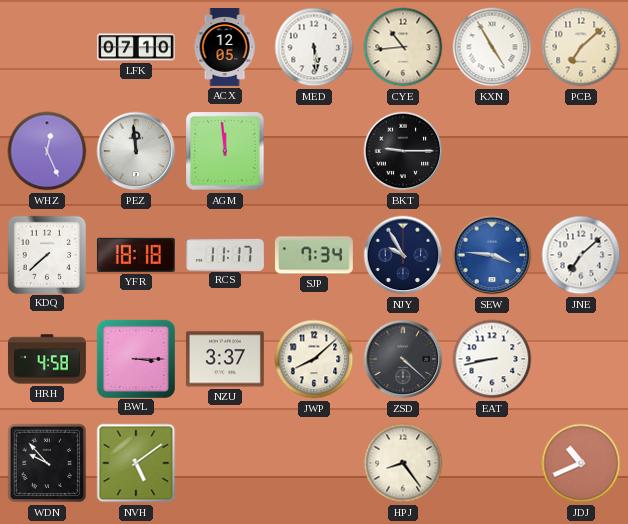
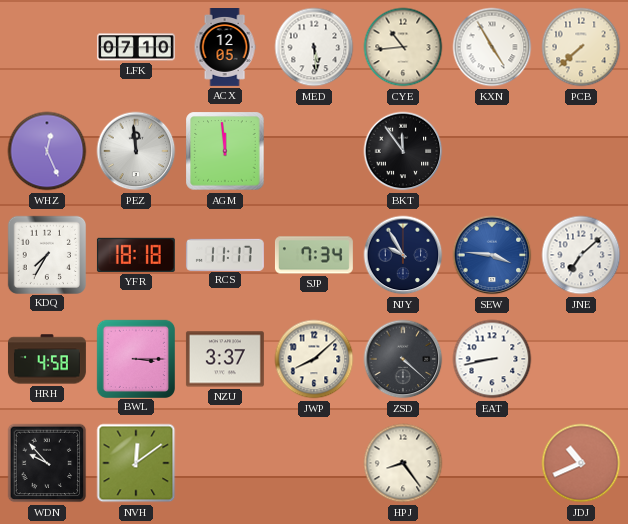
PCB: 7:08 -> 7:38
BKT: 9:15 -> 11:54
KDQ: 7:38 -> 7:35
NVH: 5:09 -> 12:09
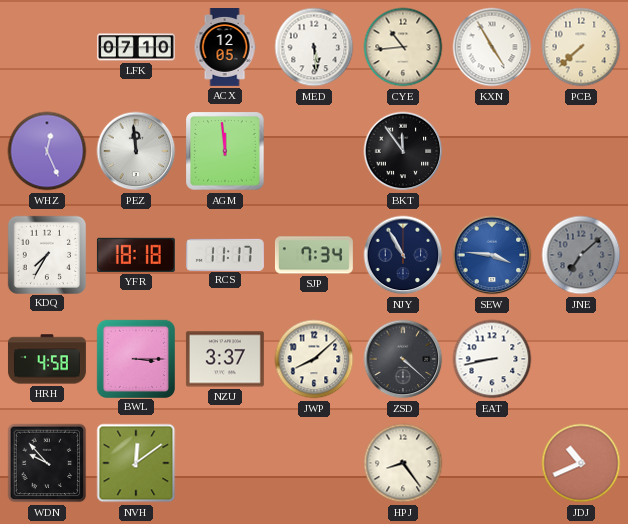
NJY: 9:55 -> 10:55
JNE dial: white -> grey
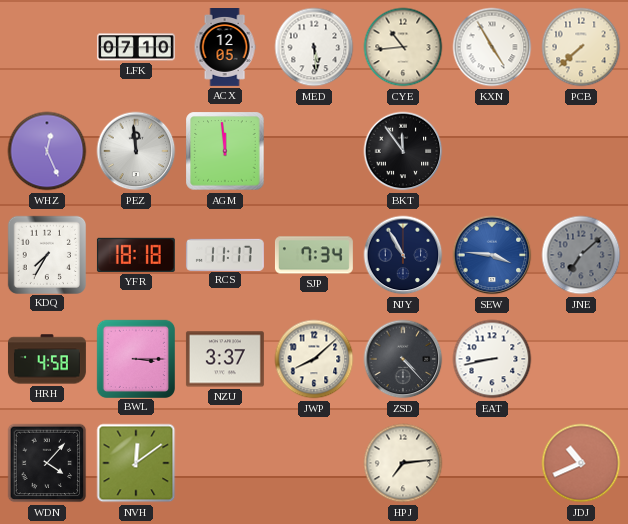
ZSD: 4:22 -> 4:23
WDN: 9:53 -> 4:07
HPJ: 8:24 -> 7:14
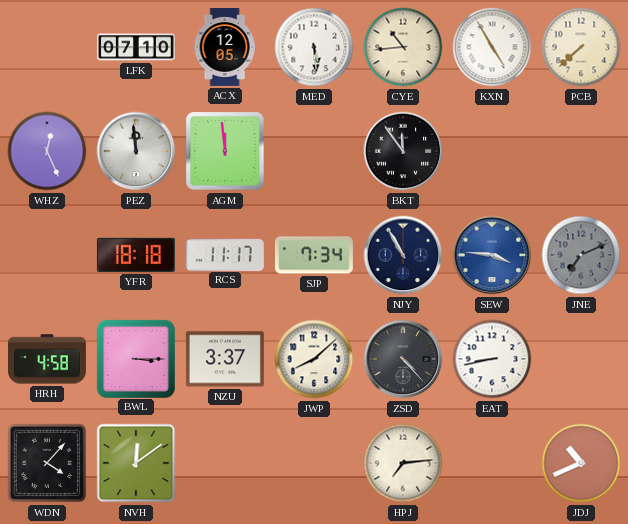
KDQ: 7:35 -> none
JNE: 7:08 -> 7:11
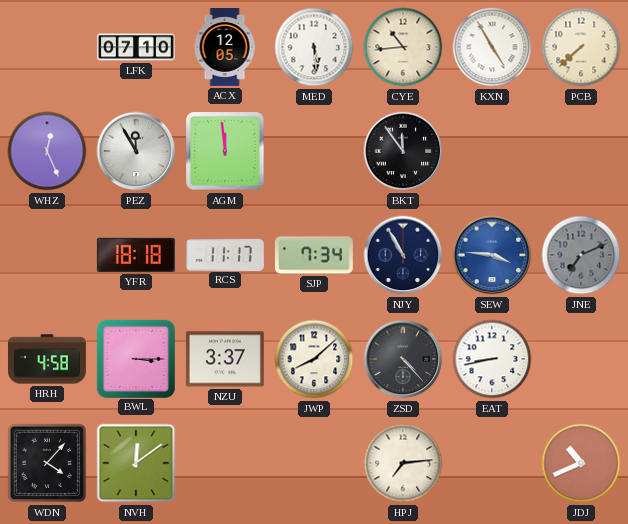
PEZ: 11:59 -> 11:55
